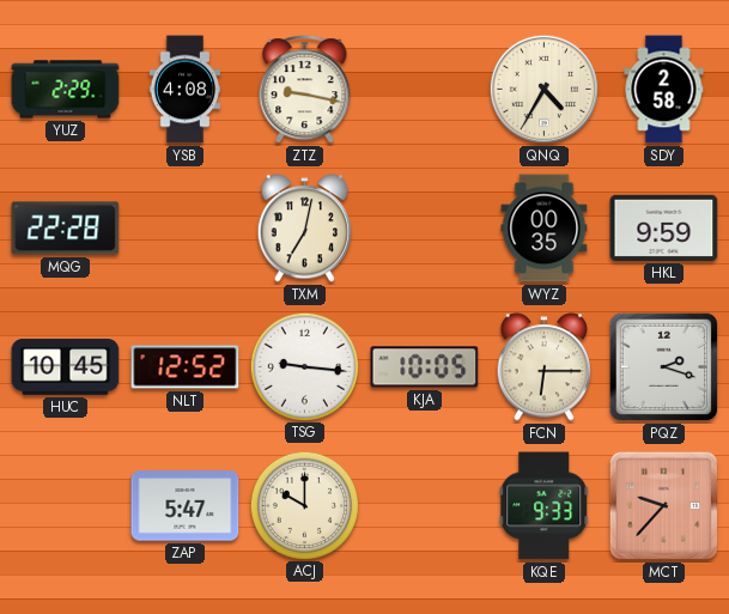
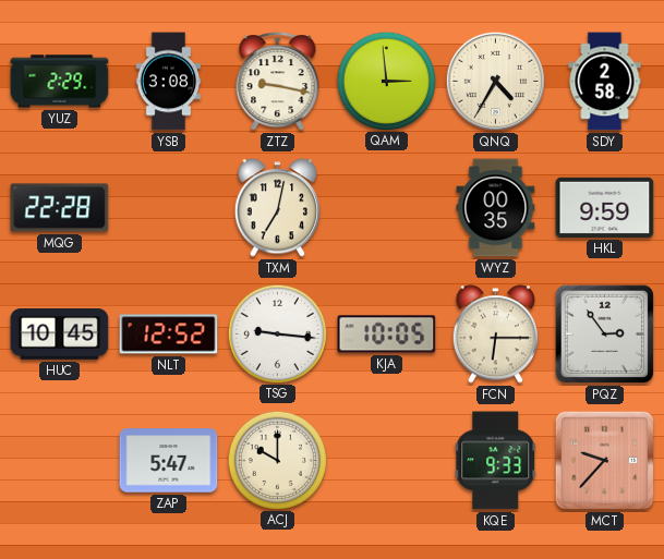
YSB: 4:08 -> 3:08
QAM: none -> 2:59
PQZ: 2:18 -> 2:54
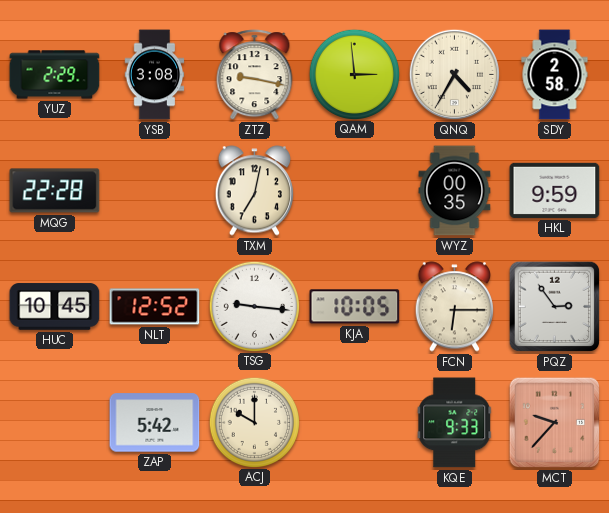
ZAP: 5:47 -> 5:42
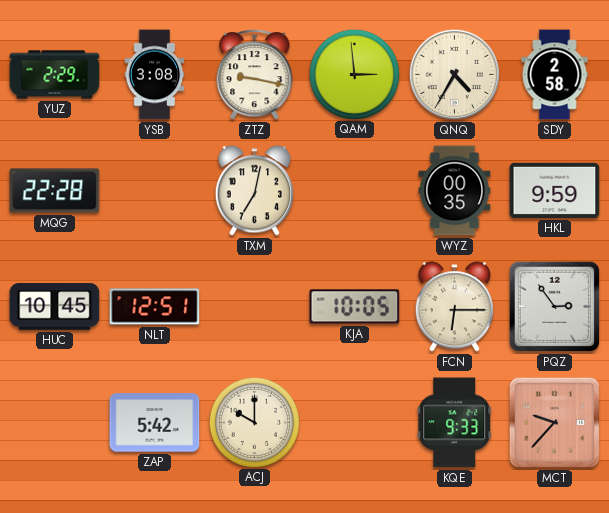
NLT: 12:52 -> 12:51
TSG: 9:16 -> none
